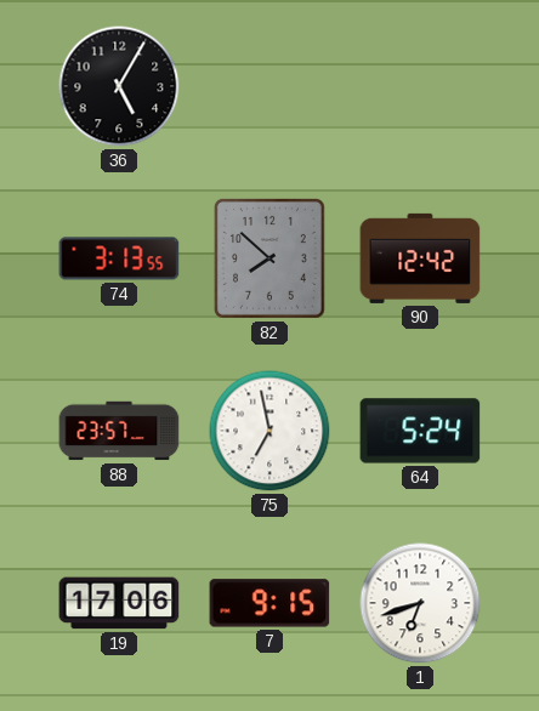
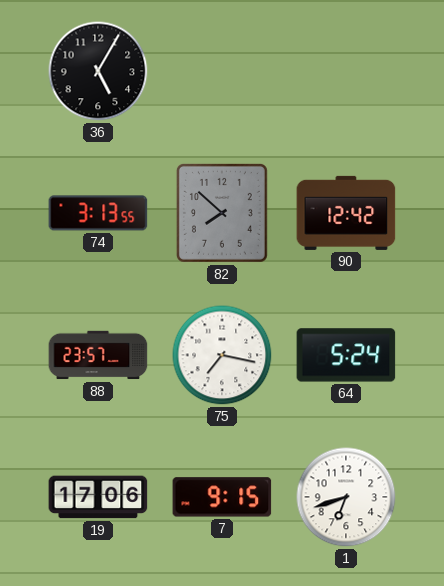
75: 6:58 -> 7:17
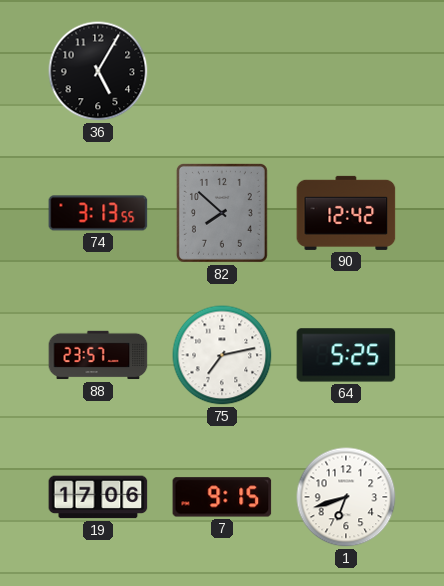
75: 7:17 -> 7:13
64: 5:24 -> 5:25
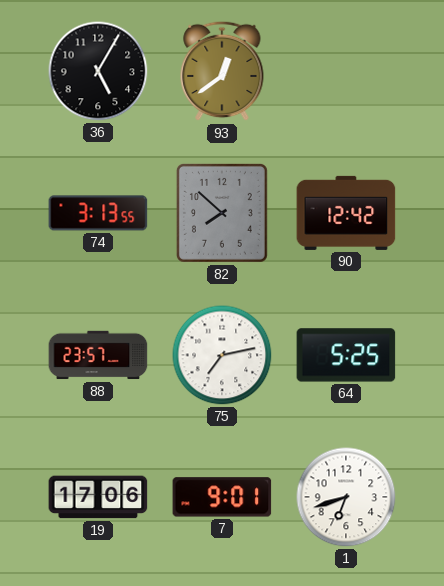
93: none -> 12:39
7: 9:15 -> 9:01
